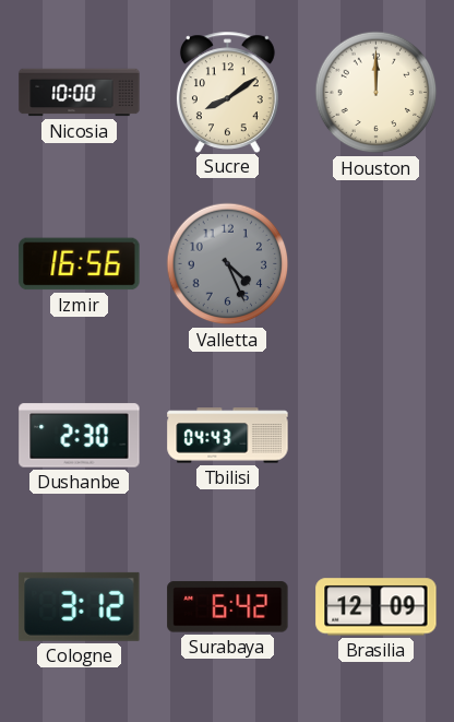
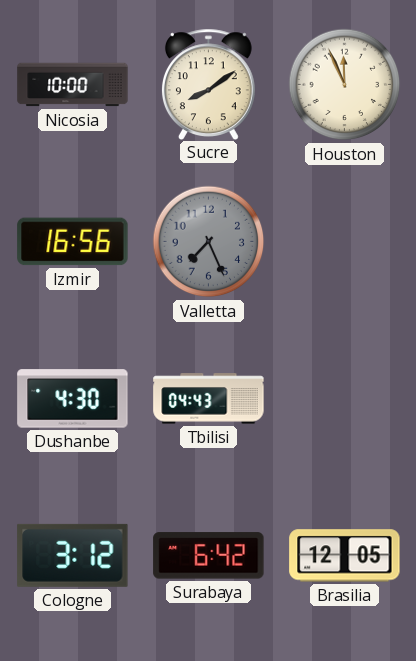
Houston: 12:00 -> 11:56
Valletta: 4:26 -> 7:26
Dushanbe: 2:30 -> 4:30
Brasilia: 12:09 -> 12:05
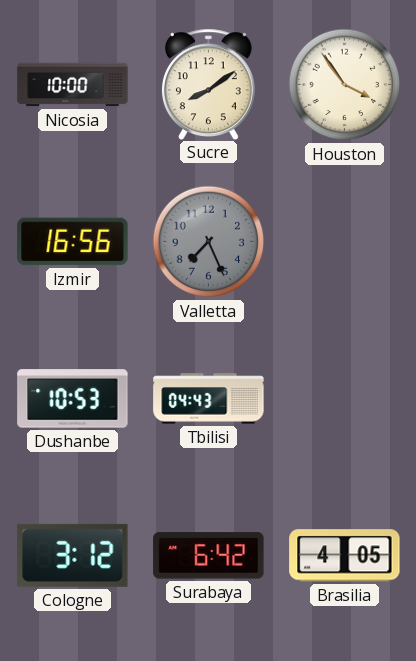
Houston: 11:56 -> 3:54
Dushanbe: 4:30 -> 10:53
Brasilia: 12:05 -> 4:05
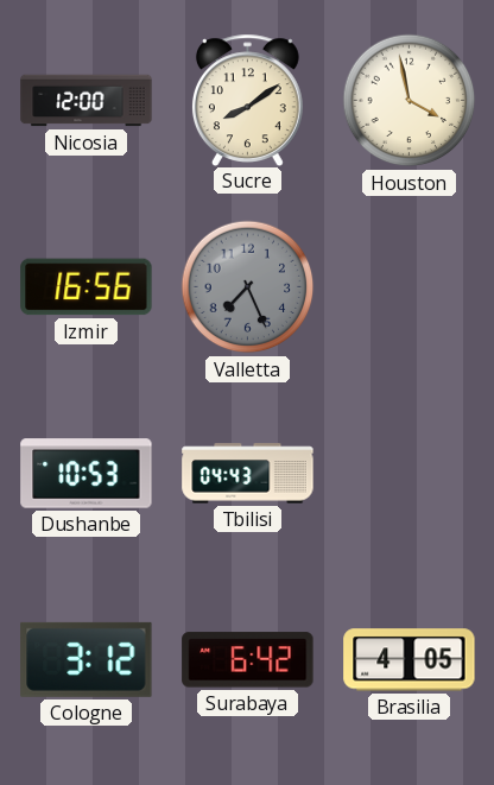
Nicosia: 10:00 -> 12:00
Houston: 3:54 -> 3:58
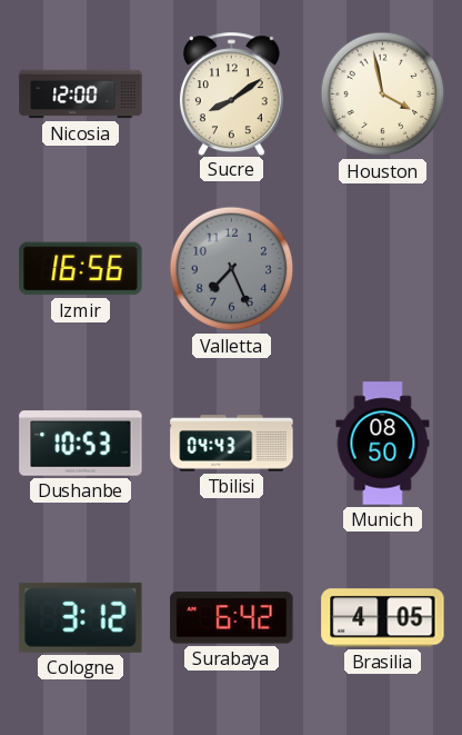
Munich: none -> 08:50
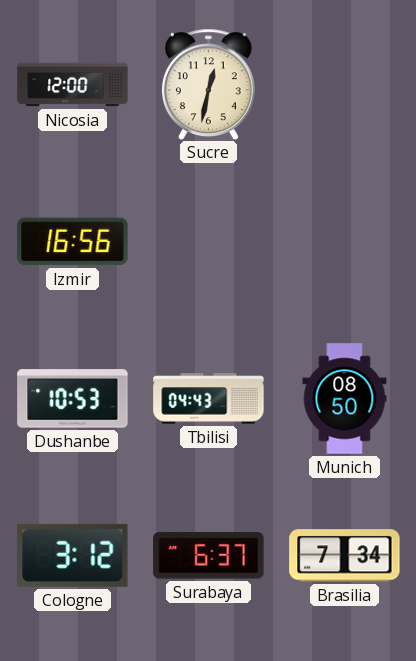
Sucre: 8:09 -> 12:32
Houston: 3:58 -> none
Valletta: 7:26 -> none
Surabaya: 6:42 -> 6:37
Brasilia: 4:05 -> 7:34
